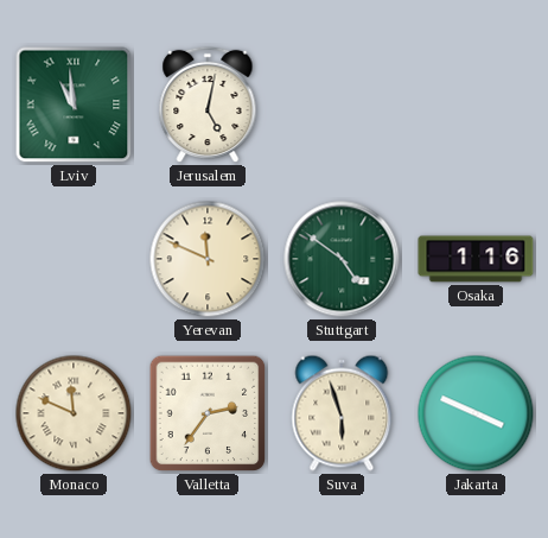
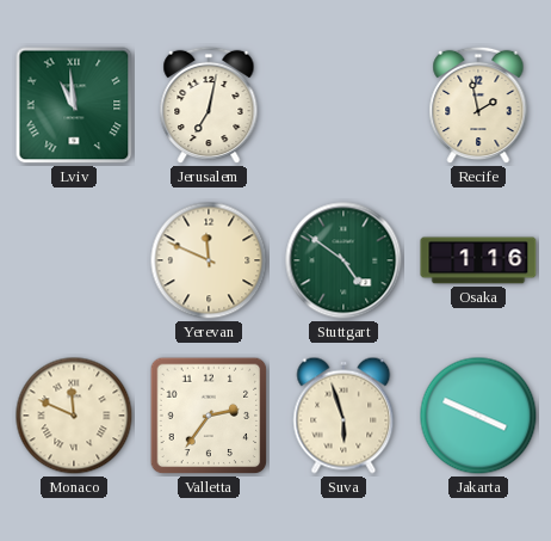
Jerusalem: 5:02 -> 7:02
Recife: none -> 1:58
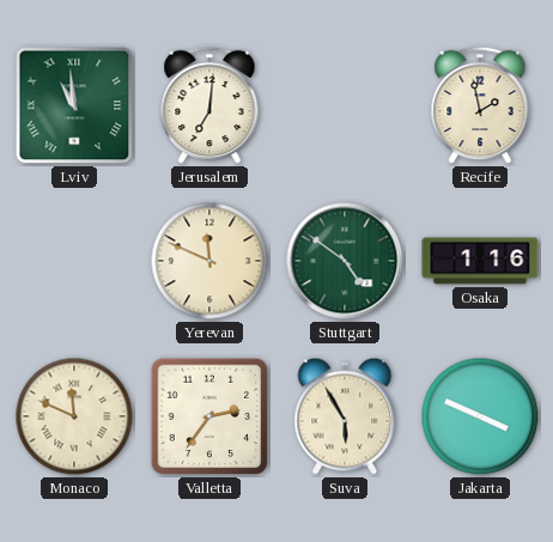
Jerusalem: 7:02 -> 7:01
Suva: 5:57 -> 5:55
